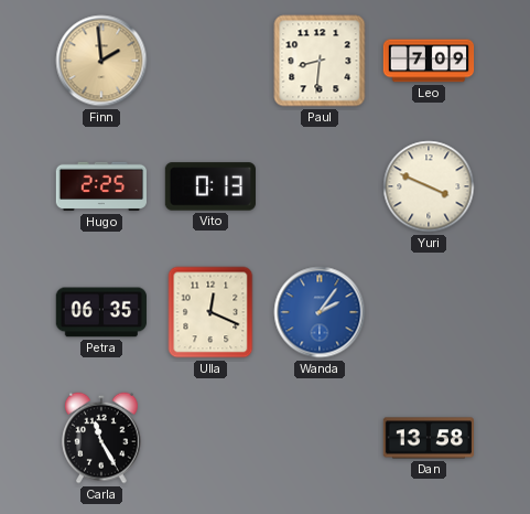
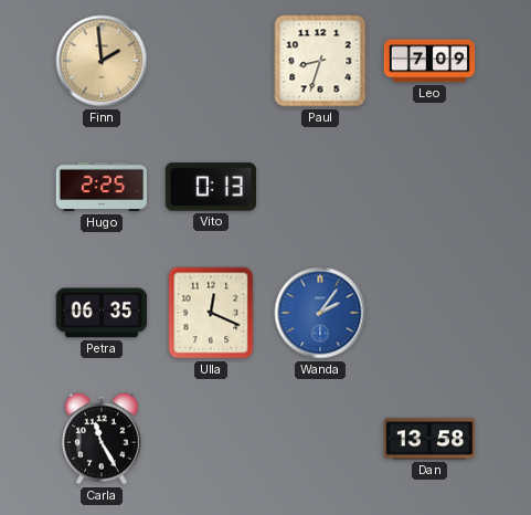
Paul: 8:31 -> 8:33
Yuri: 3:49 -> none
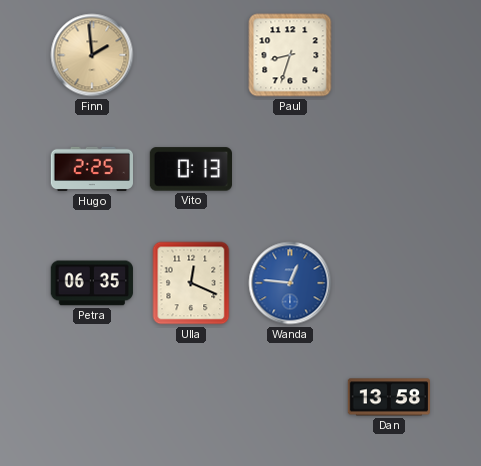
Leo: 7:09 -> none
Wanda: 2:06 -> 12:46
Carla: 11:25 -> none
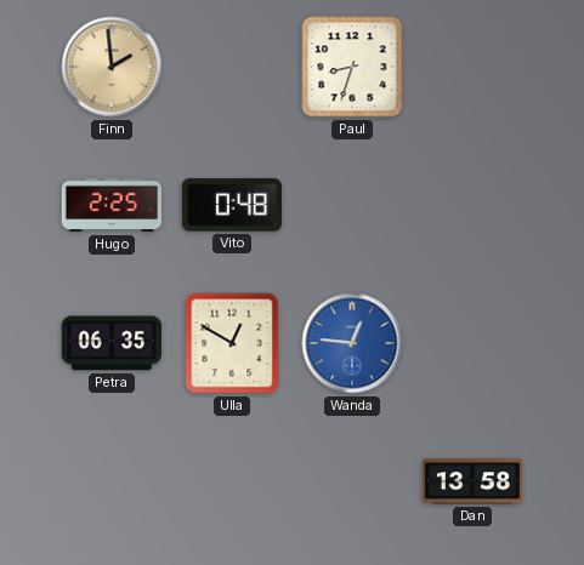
Vito: 0:13 -> 0:48
Ulla: 12:19 -> 12:50
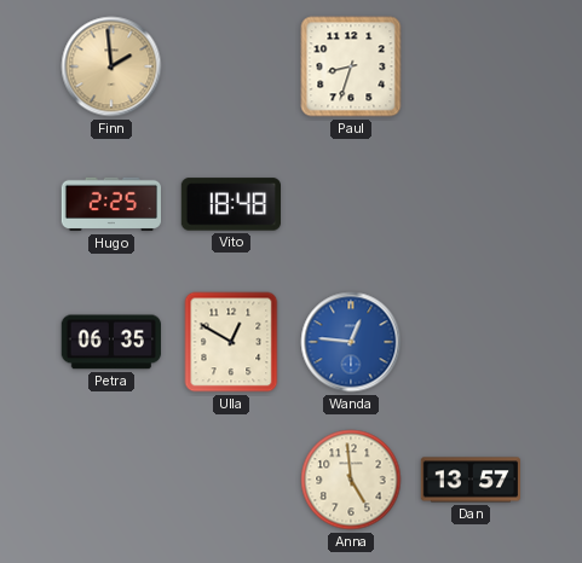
Vito: 0:48 -> 18:48
Anna: none -> 4:59
Dan: 13:58 -> 13:57
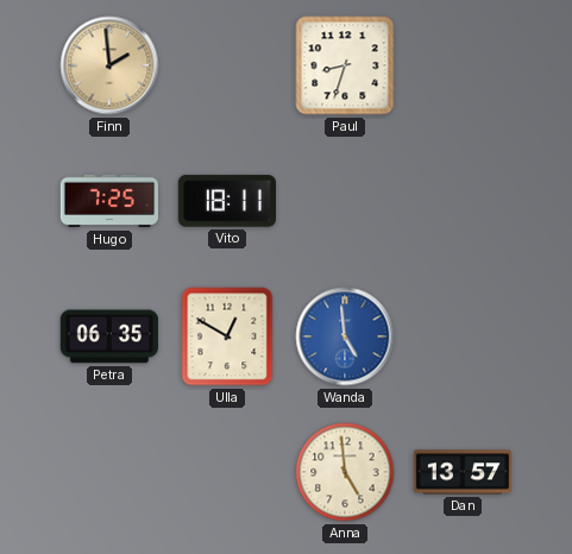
Hugo: 2:25 -> 7:25
Vito: 18:48 -> 18:11
Wanda: 12:46 -> 4:59
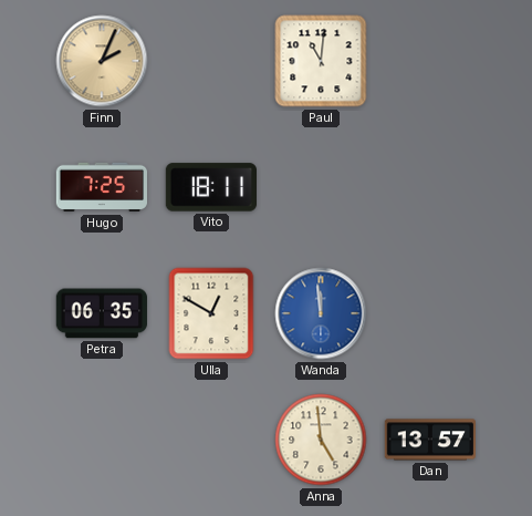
Finn: 1:59 -> 2:04
Paul: 8:33 -> 11:01
Wanda: 4:59 -> 11:59
